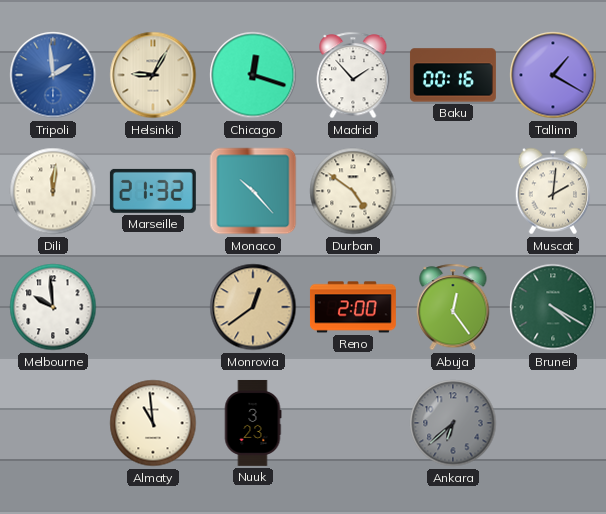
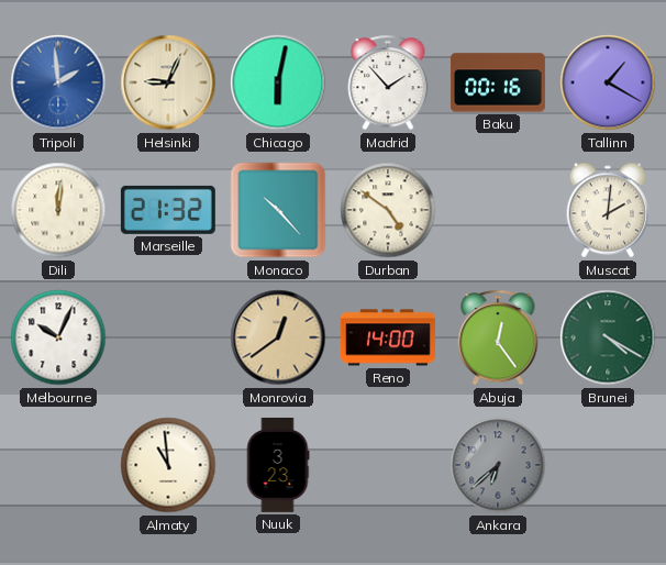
Helsinki: 9:05 -> 9:04
Chicago: 12:18 -> 6:02
Melbourne: 9:59 -> 10:04
Reno: 2:00 -> 14:00
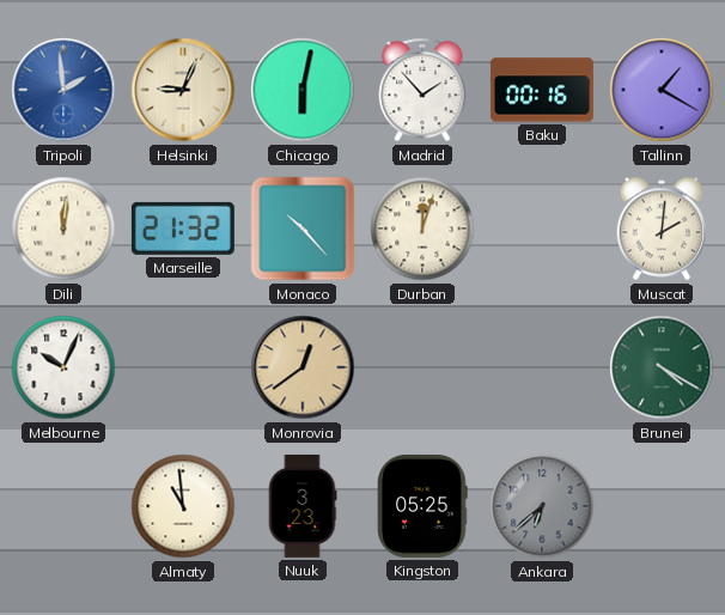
Durban: 4:51 -> 12:03
Reno: 14:00 -> none
Abuja: 12:24 -> none
Kingston: none -> 05:25
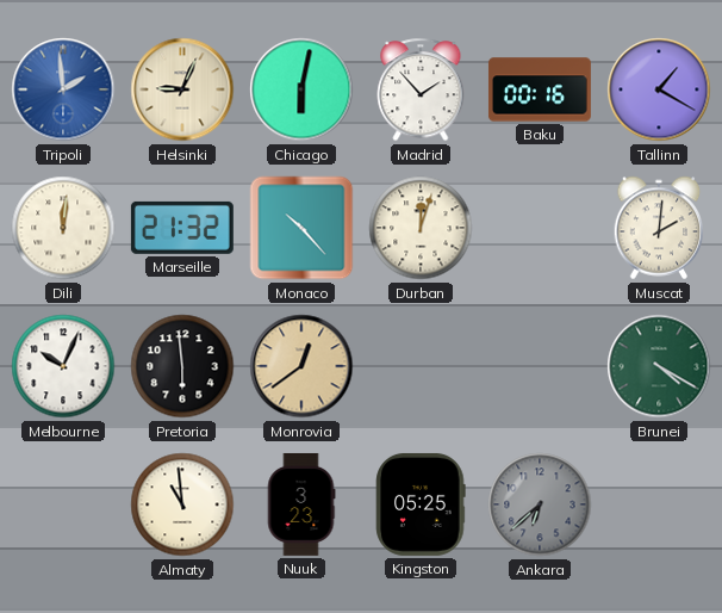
Pretoria: none -> 5:59
